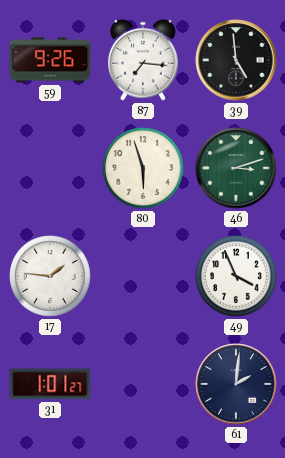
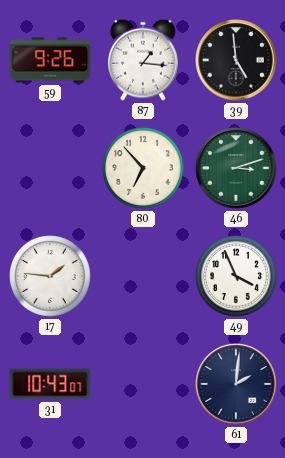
87: 7:16 -> 1:16
80: 5:57 -> 6:53
31: 1:01 -> 10:43
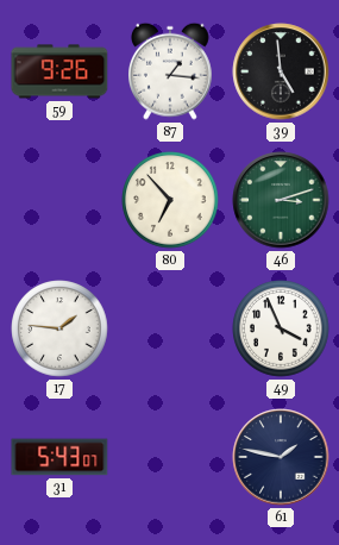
31: 10:43 -> 5:43
61: 2:01 -> 1:47
